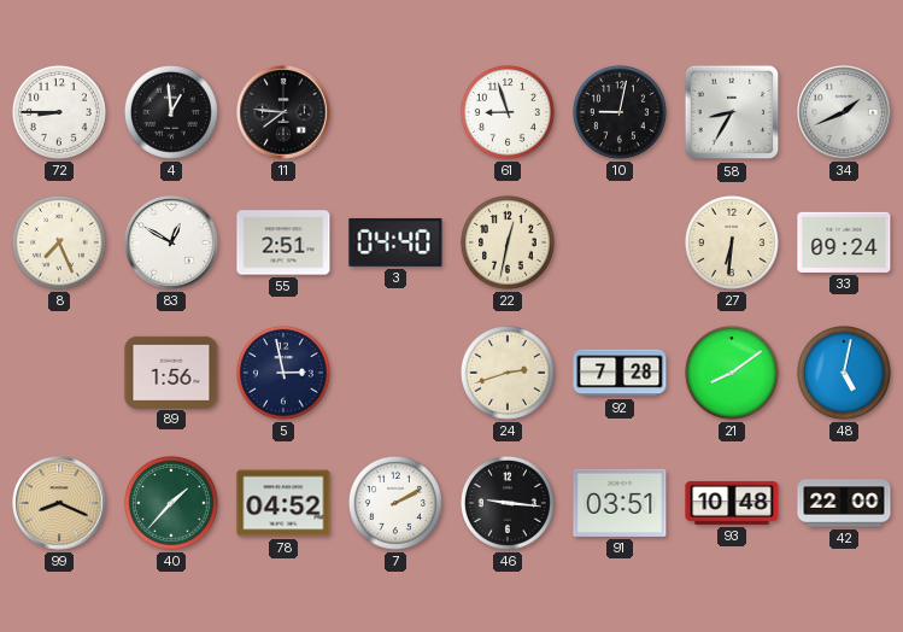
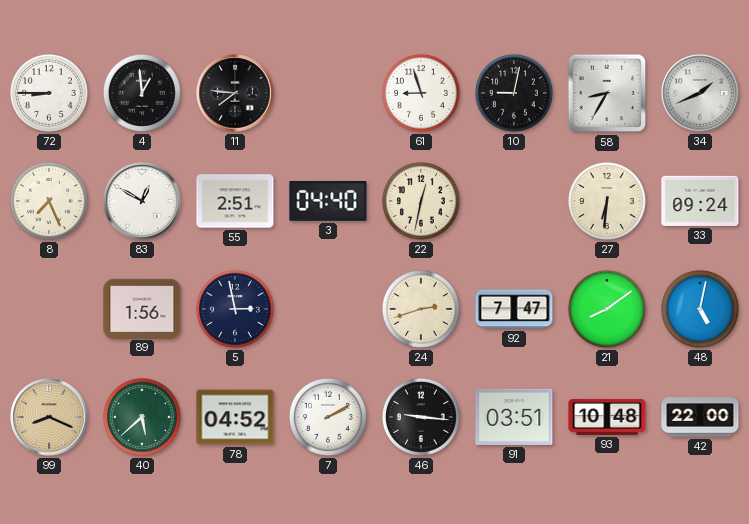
92: 7:28 -> 7:47
40: 1:37 -> 5:38
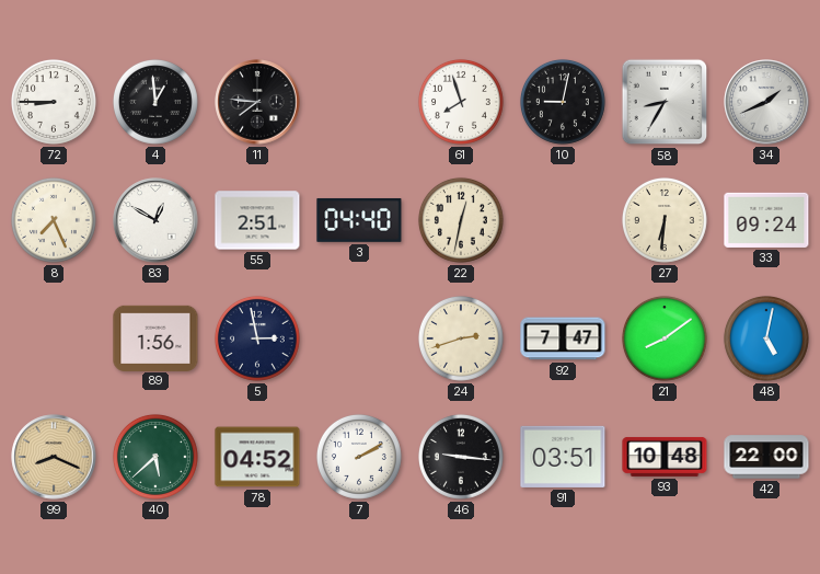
61: 8:57 -> 7:57
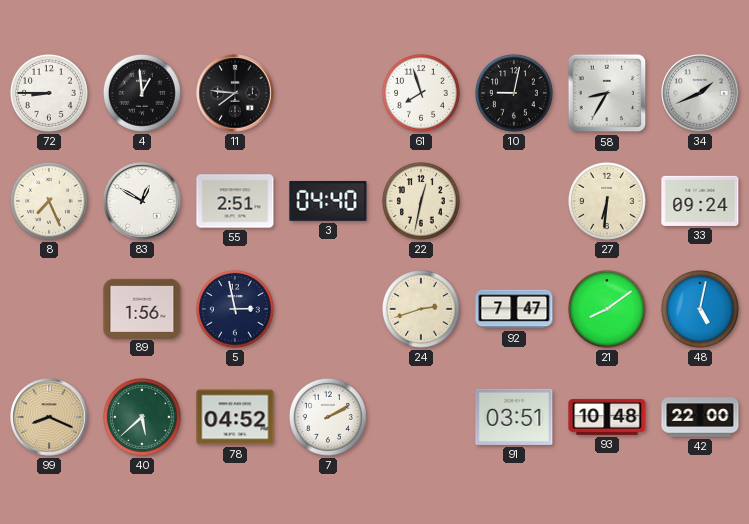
46: 9:16 -> none
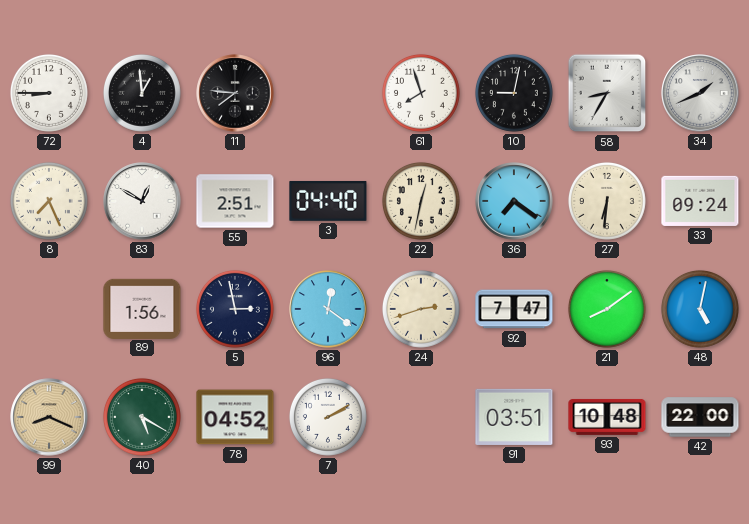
36: none -> 7:21
96: none -> 12:21
40: 5:38 -> 5:20
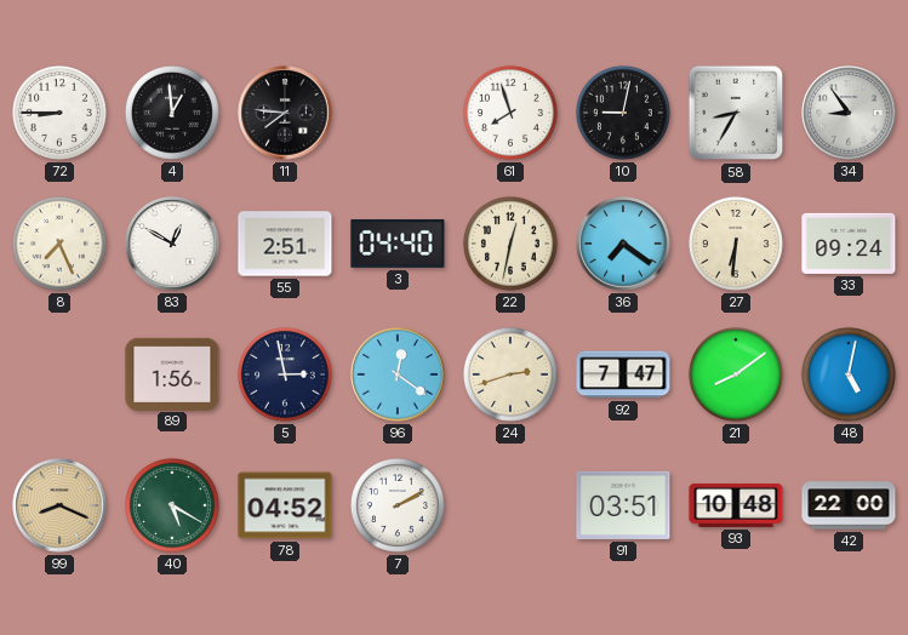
34: 1:41 -> 8:54
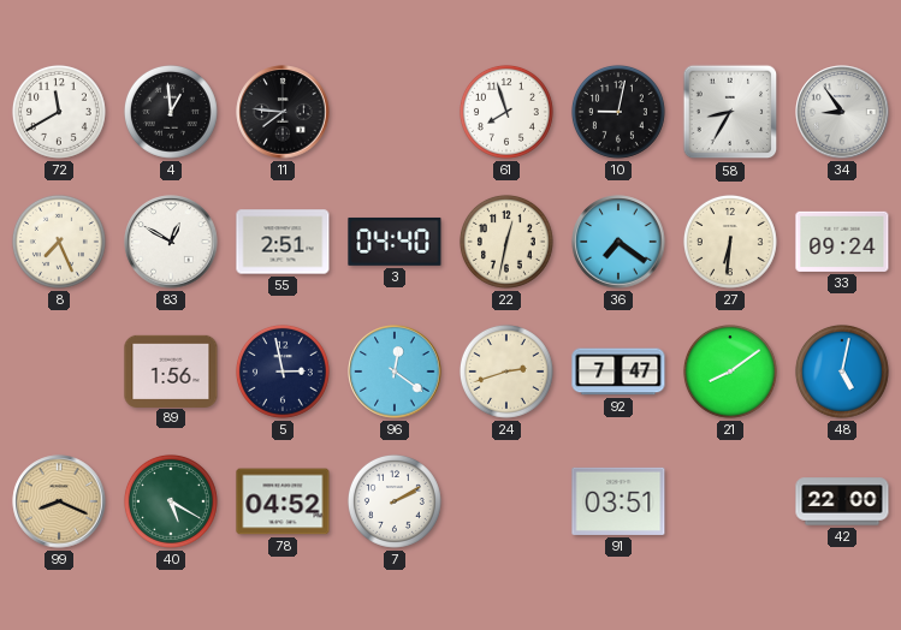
72: 8:45 -> 11:40
93: 10:48 -> none
